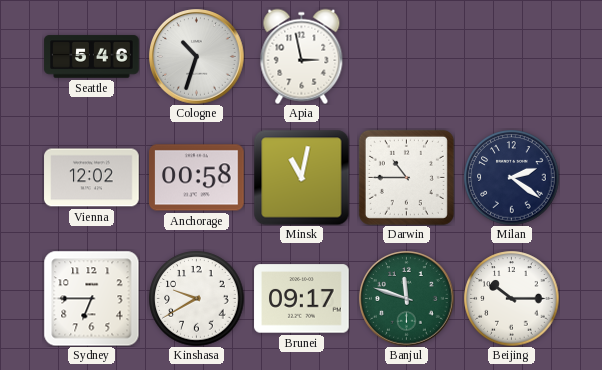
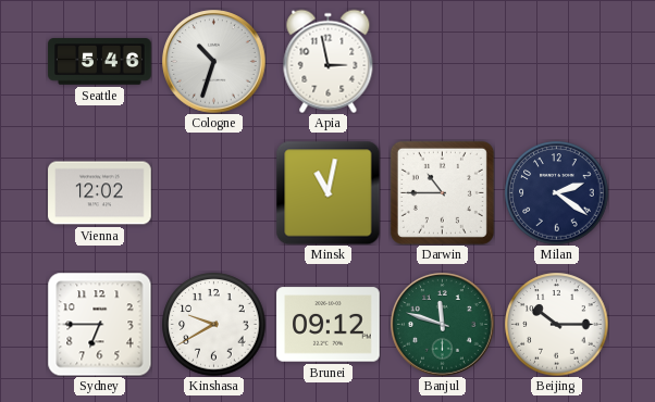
Anchorage: 00:58 -> none
Brunei: 09:17 -> 09:12
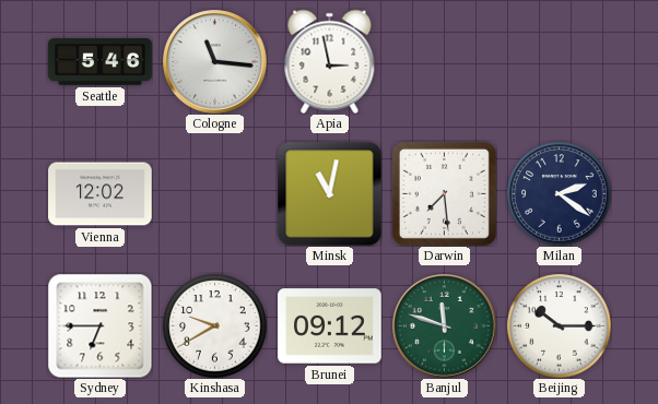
Cologne: 10:33 -> 11:16
Darwin: 10:45 -> 7:29
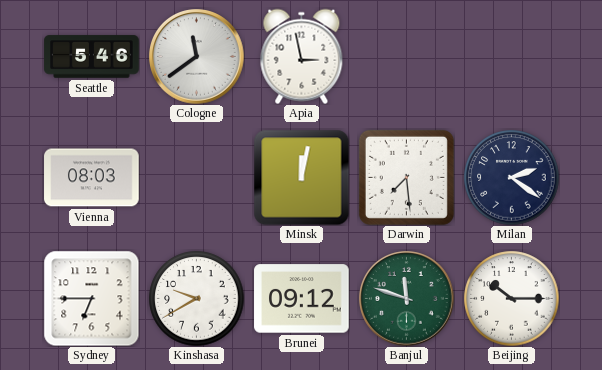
Cologne: 11:16 -> 11:39
Vienna: 12:02 -> 08:03
Minsk: 11:02 -> 12:02
